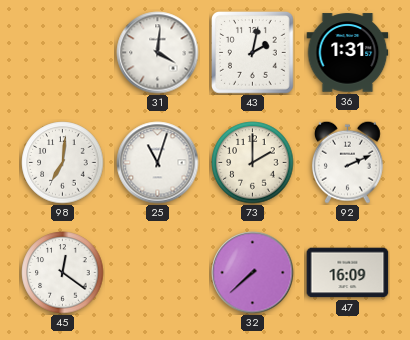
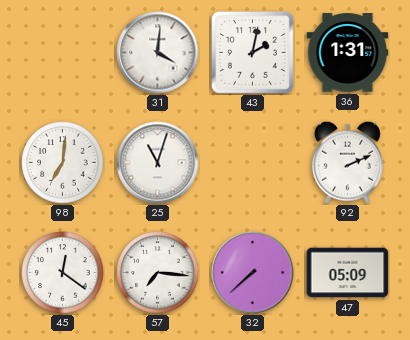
73: 2:00 -> none
57: none -> 7:16
47: 16:09 -> 05:09
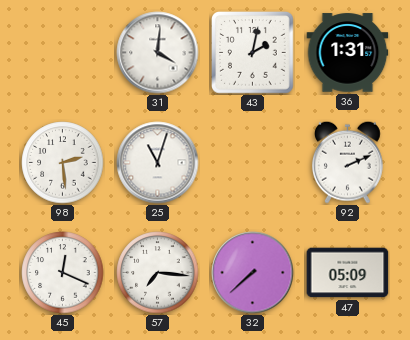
98: 7:01 -> 2:29
45: 12:21 -> 12:19
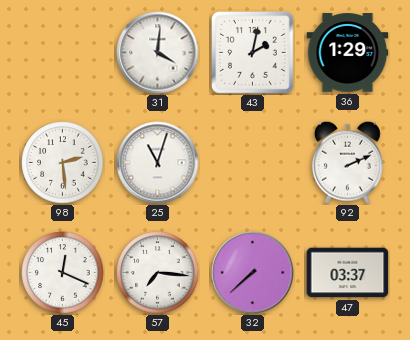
36: 1:31 -> 1:29
47: 05:09 -> 03:37
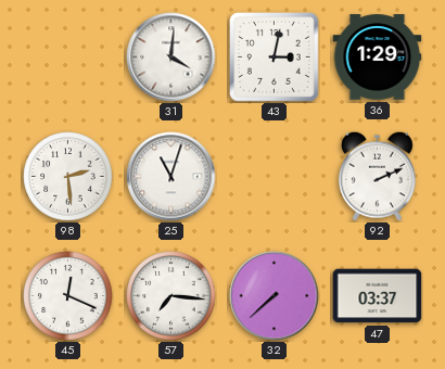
43: 2:02 -> 3:02
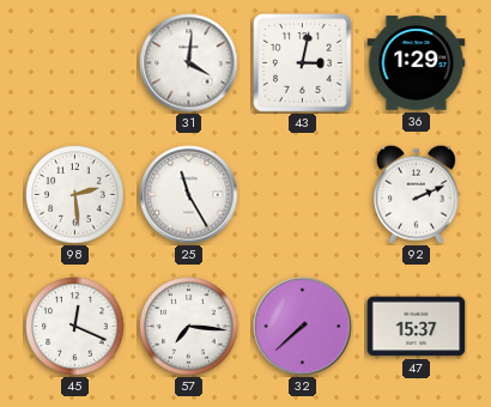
25: 11:03 -> 11:25
47: 03:37 -> 15:37
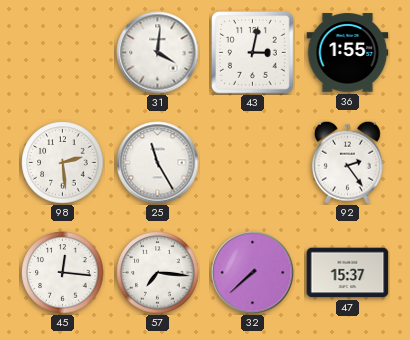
36: 1:29 -> 1:55
92: 2:11 -> 2:24
45: 12:19 -> 12:16
